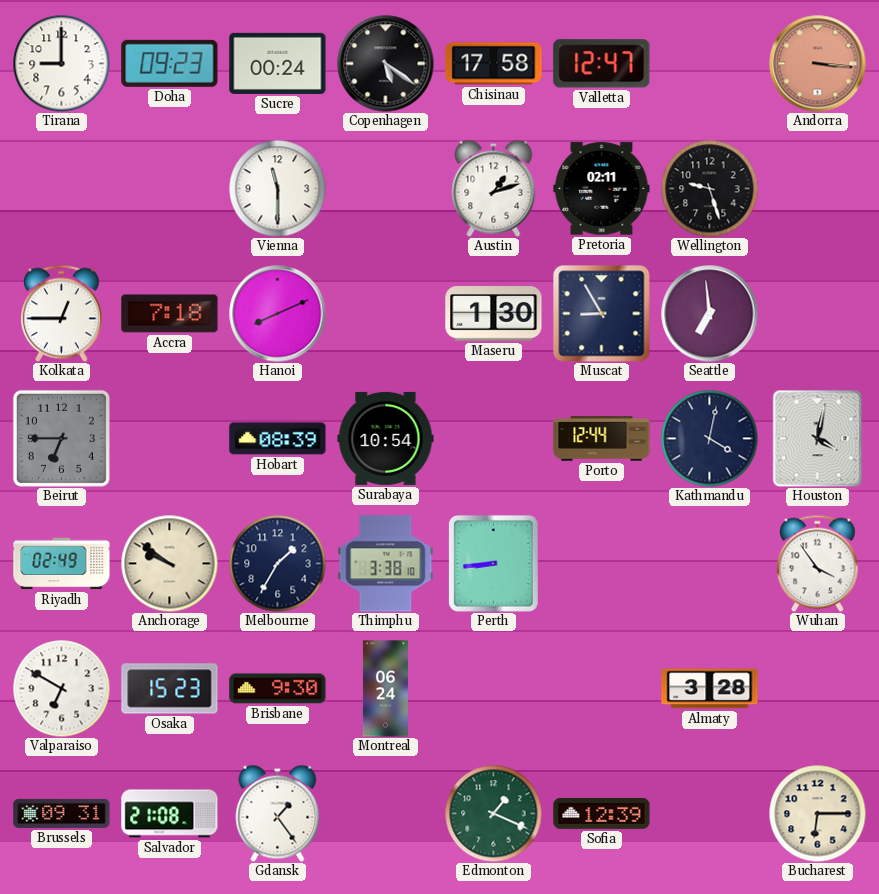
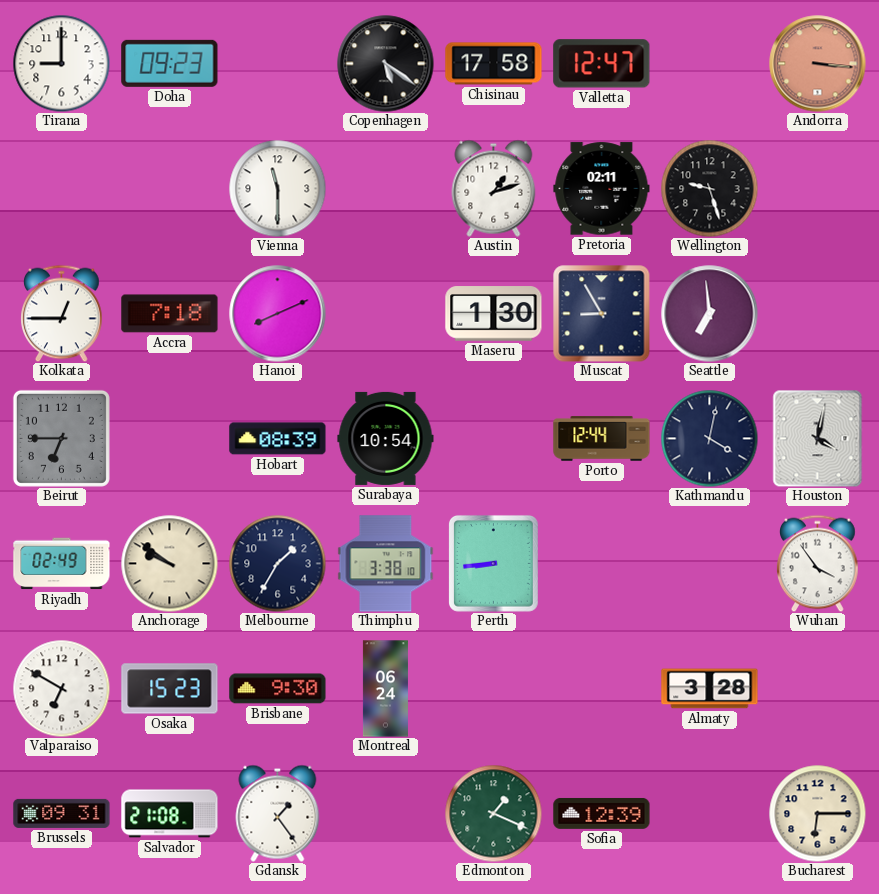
Sucre: 00:24 -> none
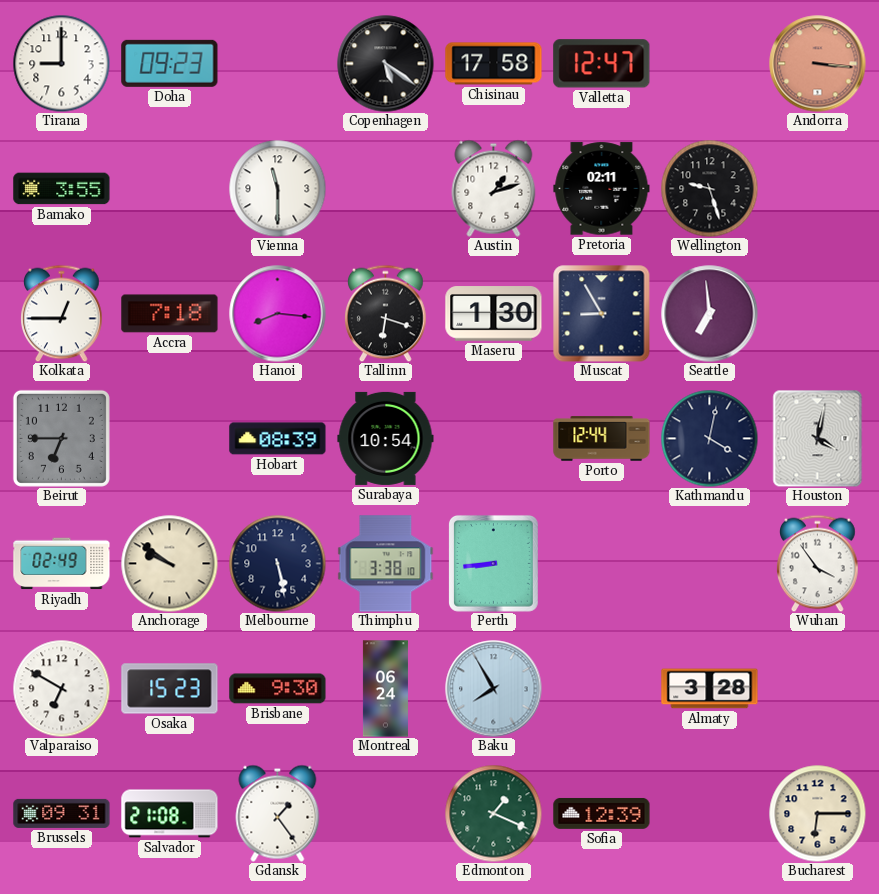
Bamako: none -> 3:55
Hanoi: 8:11 -> 8:16
Tallinn: none -> 6:18
Melbourne: 1:35 -> 5:28
Baku: none -> 7:55
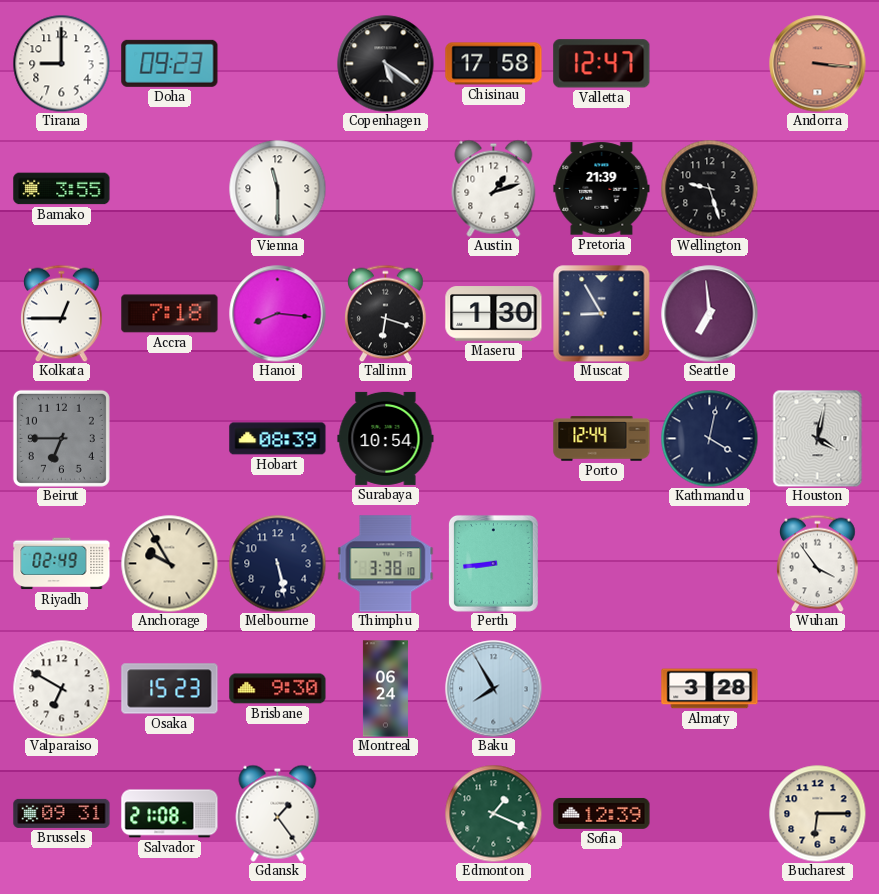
Pretoria: 02:11 -> 21:39
Anchorage: 9:51 -> 9:55
